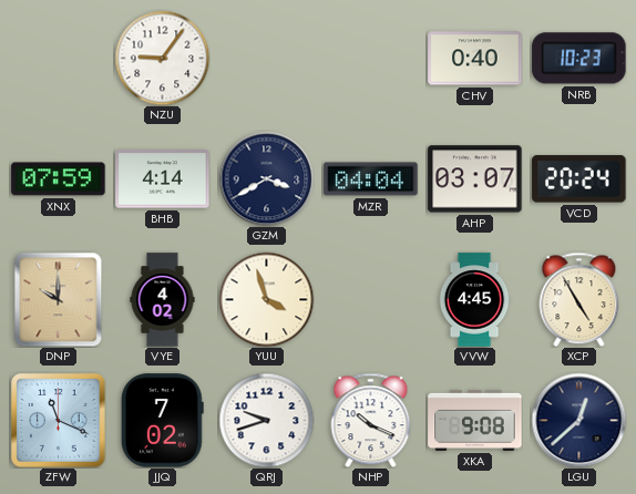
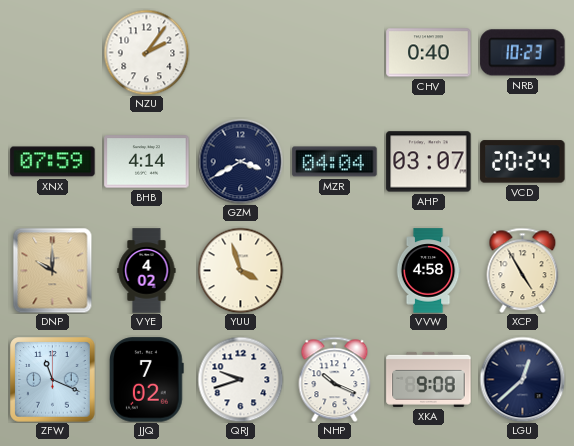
NZU: 9:06 -> 2:06
VVW: 4:45 -> 4:58
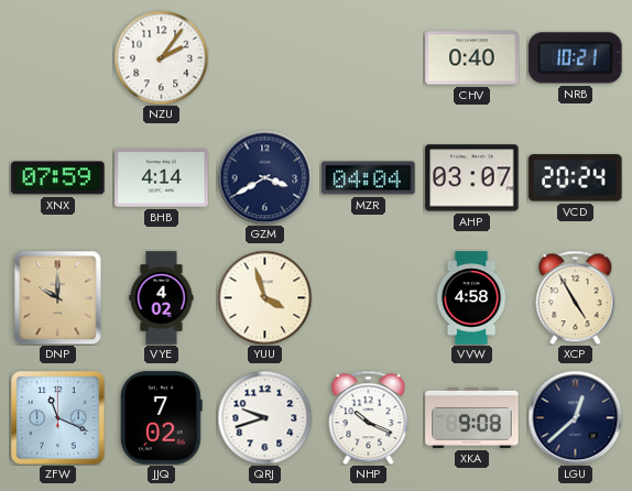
NRB: 10:23 -> 10:21
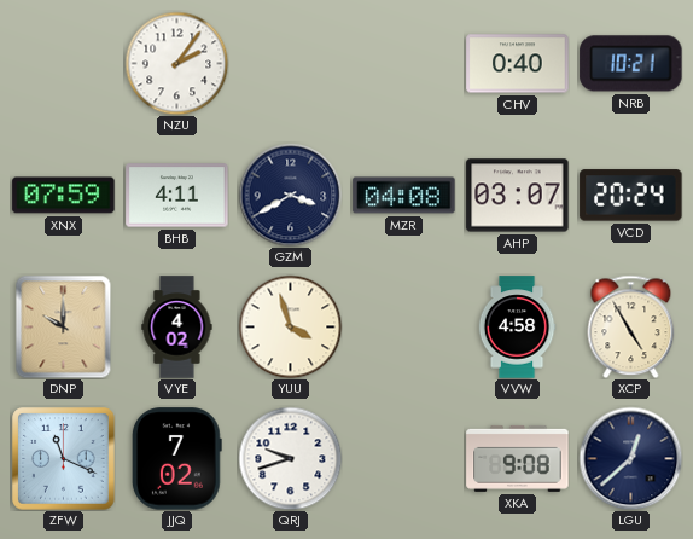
BHB: 4:14 -> 4:11
MZR: 04:04 -> 04:08
NHP: 10:19 -> none
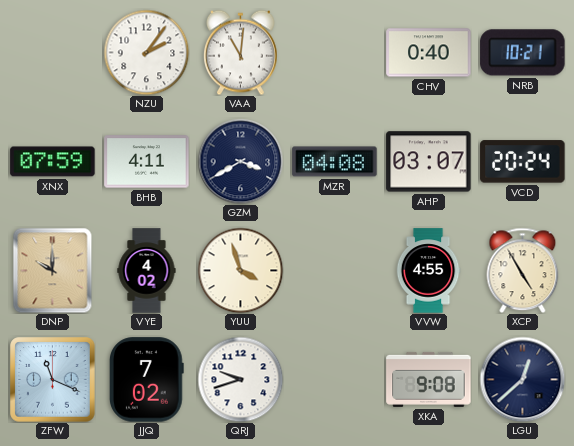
VAA: none -> 11:01
VVW: 4:58 -> 4:55
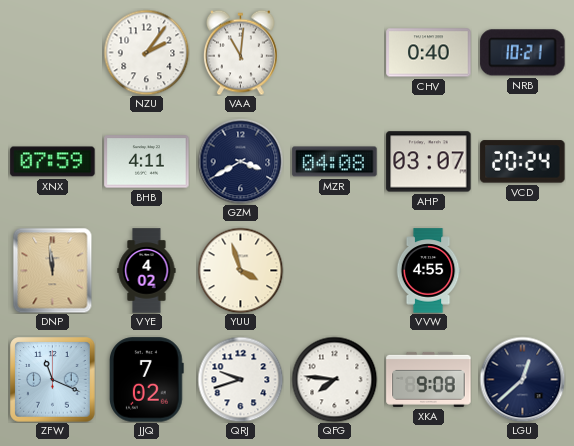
DNP: 10:00 -> 11:59
XCP: 4:55 -> none
QFG: none -> 7:46
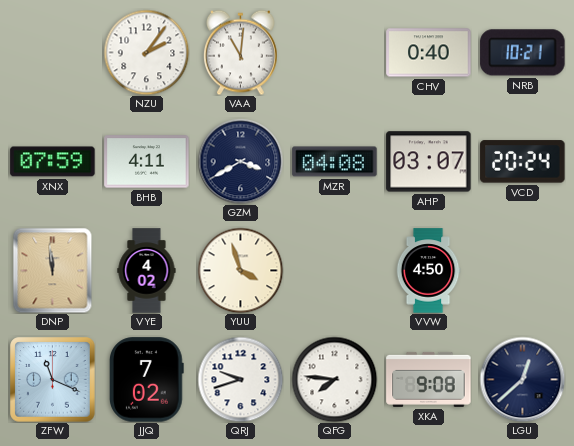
VVW: 4:55 -> 4:50
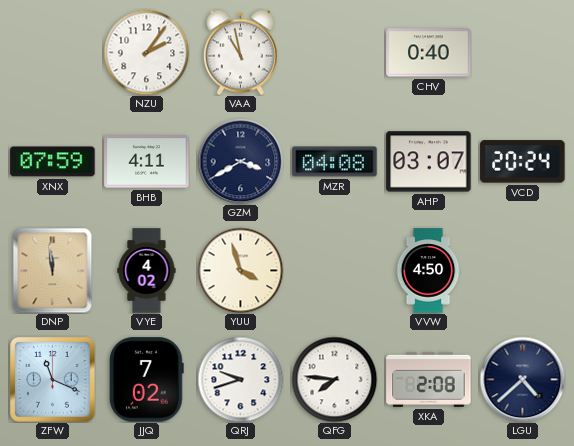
VAA: 11:01 -> 10:58
NRB: 10:21 -> none
XKA: 9:08 -> 2:08
LGU: 12:38 -> 4:38
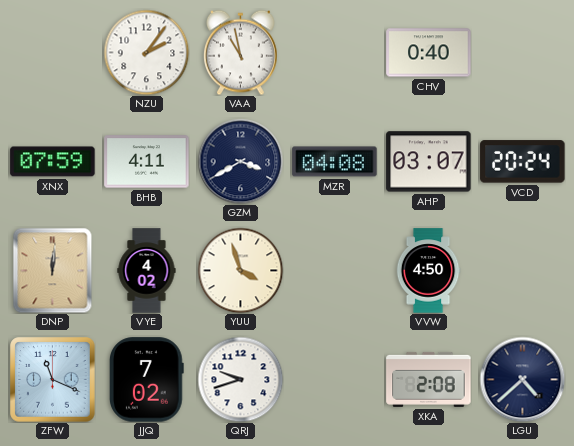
DNP: 11:59 -> 12:01
QFG: 7:46 -> none
